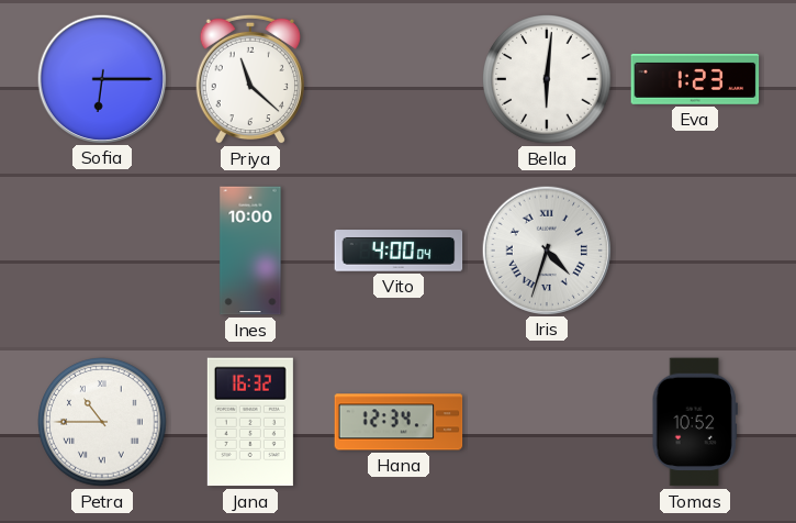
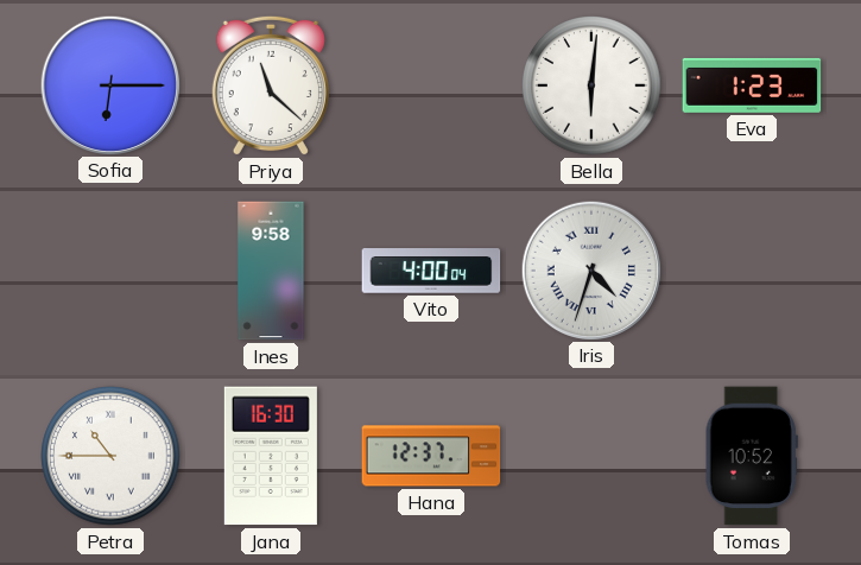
Ines: 10:00 -> 9:58
Jana: 16:32 -> 16:30
Hana: 12:34 -> 12:37
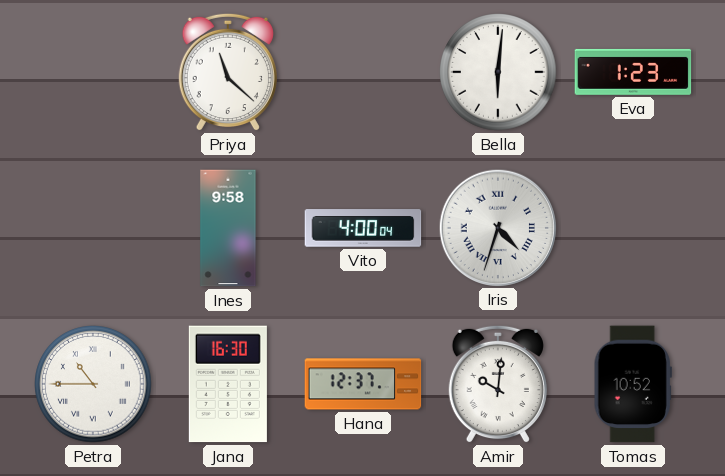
Sofia: 6:15 -> none
Amir: none -> 10:01
